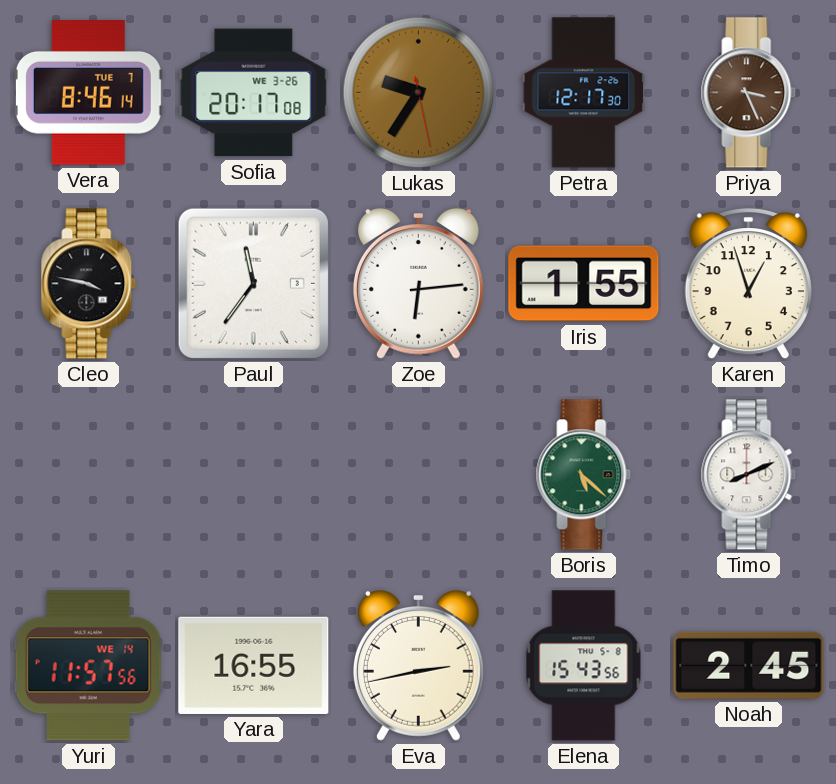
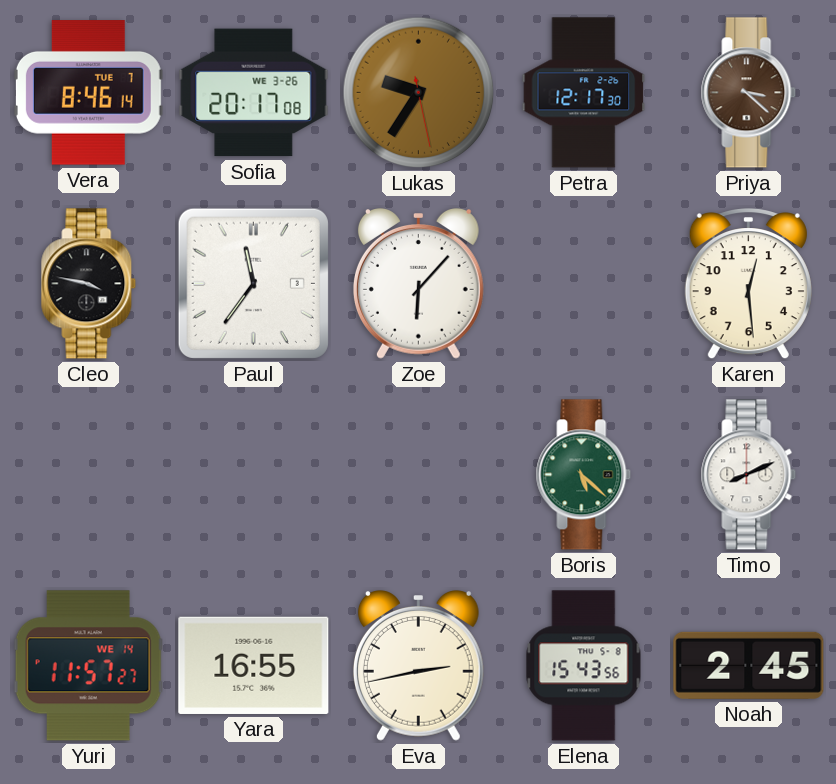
Priya: 3:26 -> 3:22
Zoe: 6:14 -> 6:07
Iris: 1:55 -> none
Karen: 12:57 -> 12:29
Yuri: 11:57:56 -> 11:57:27
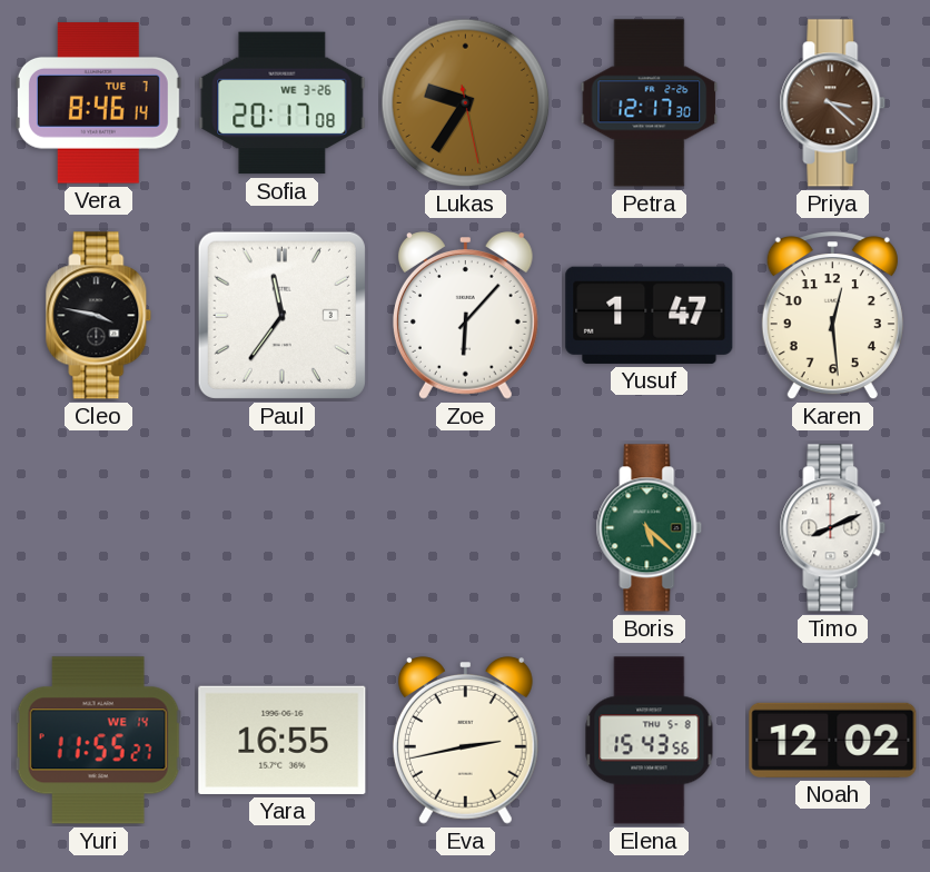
Yusuf: none -> 1:47
Yuri: 11:57 -> 11:55
Noah: 2:45 -> 12:02
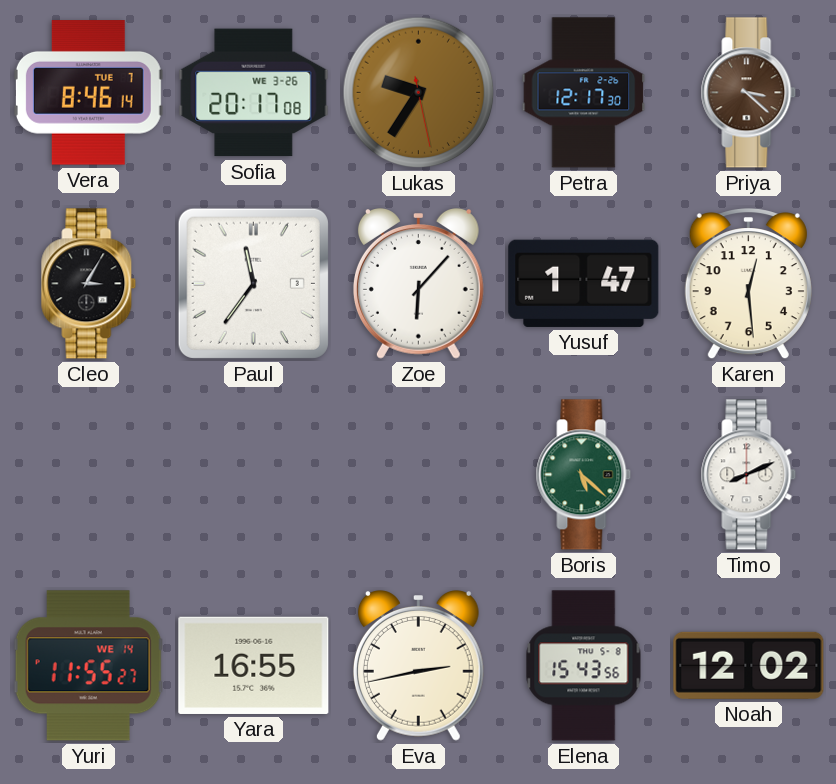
Cleo: 3:47 -> 3:05
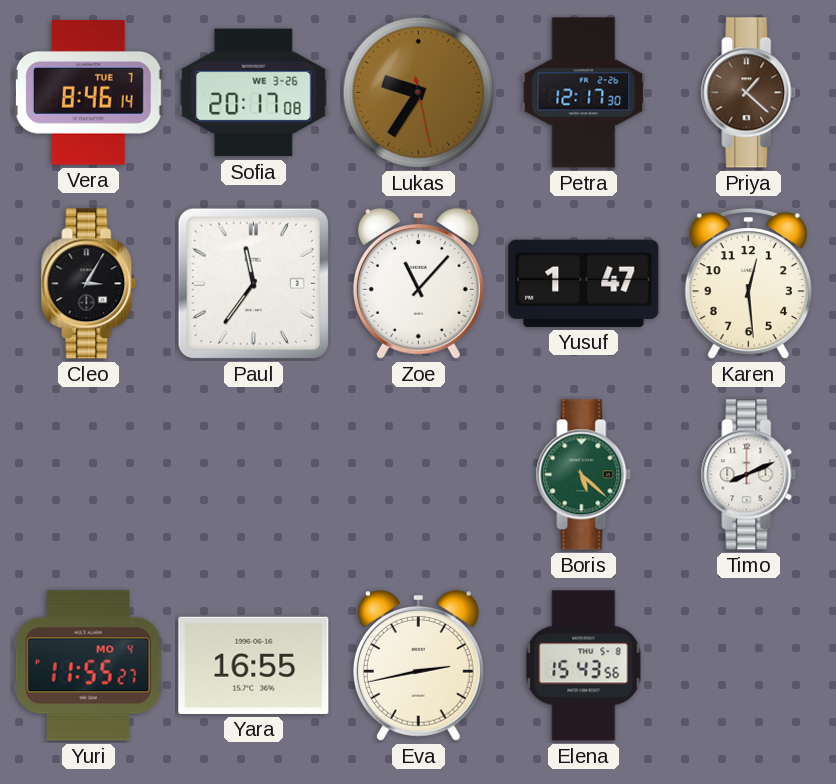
Priya: 3:22 -> 1:22
Zoe: 6:07 -> 11:07
Yuri date: WE 14 -> MO 4
Noah: 12:02 -> none
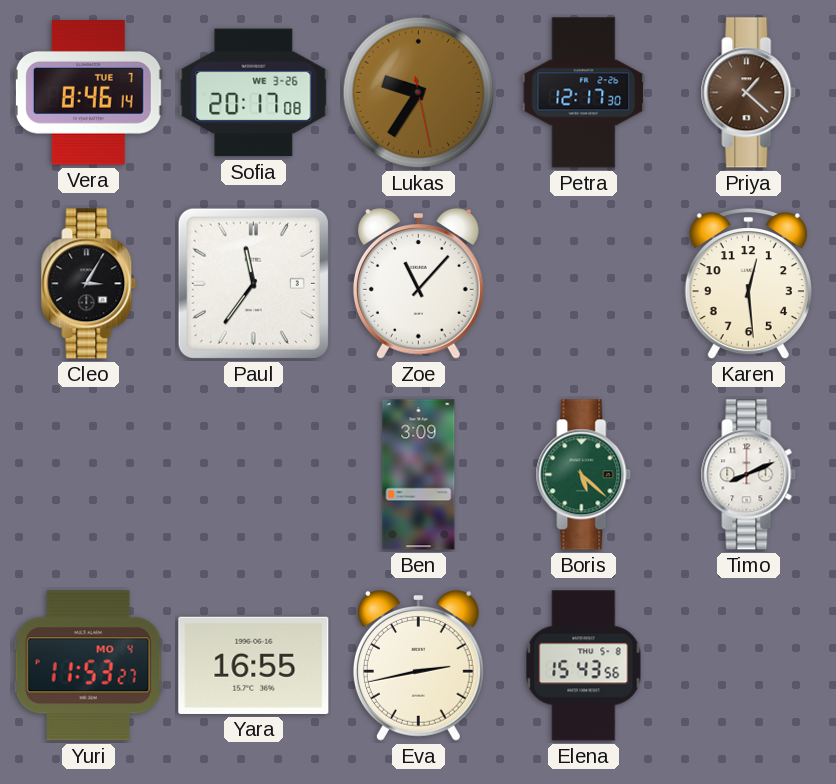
Yusuf: 1:47 -> none
Ben: none -> 3:09
Yuri: 11:55 -> 11:53
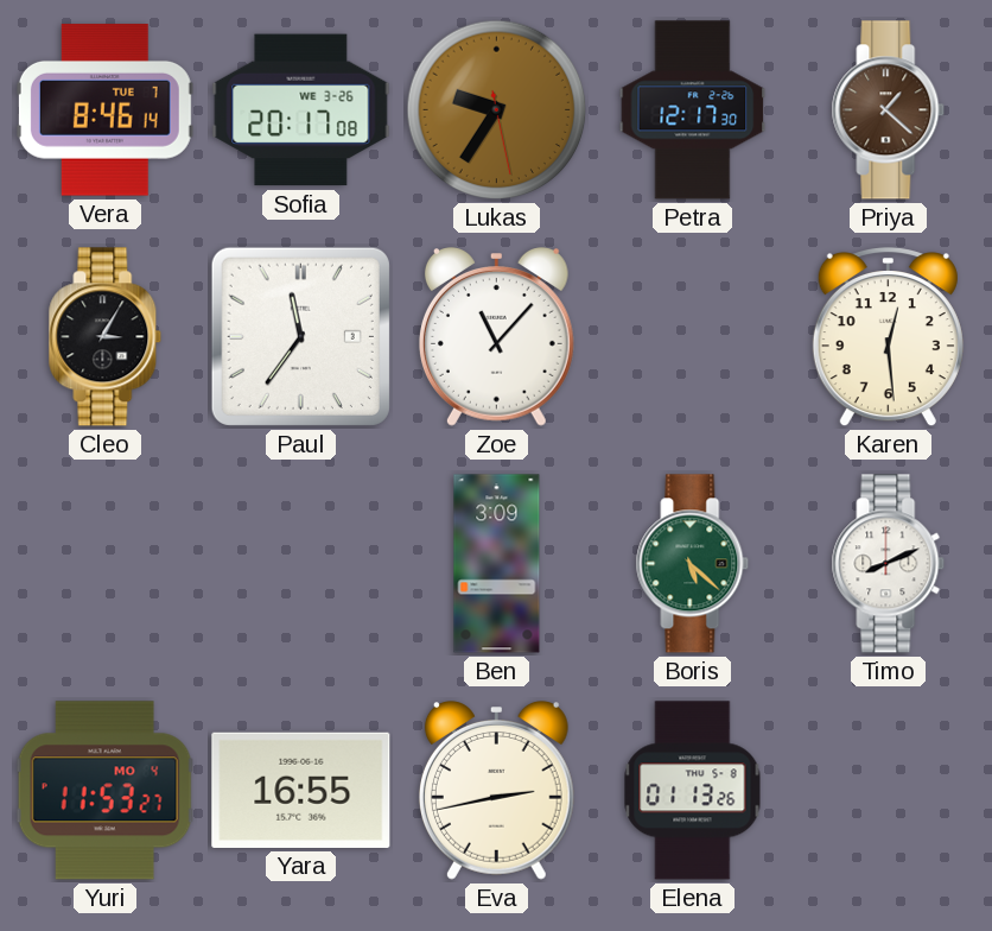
Elena: 15:43 -> 01:13
